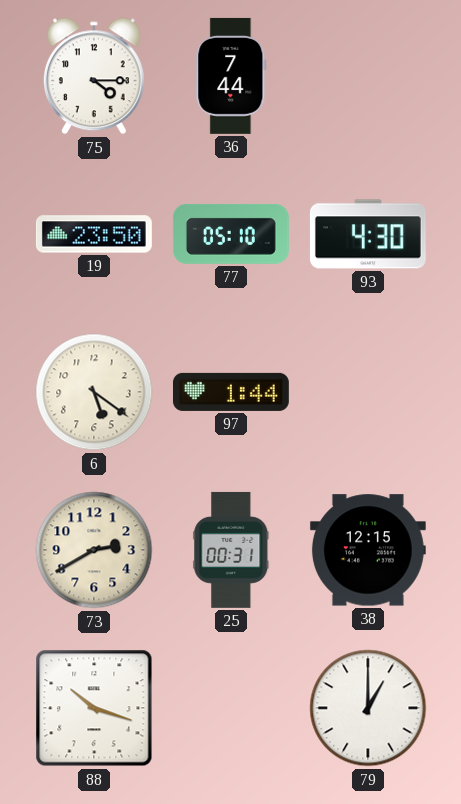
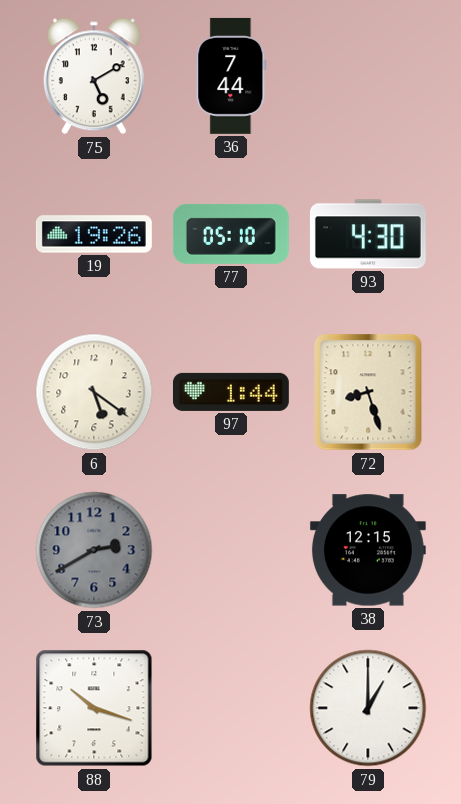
75: 4:15 -> 5:10
19: 23:50 -> 19:26
72: none -> 8:27
73 dial: cream -> grey
25: 00:31 -> none
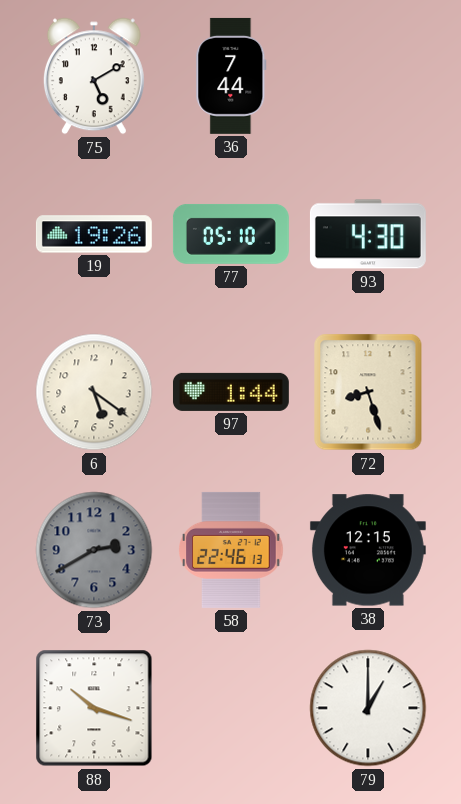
58: none -> 22:46
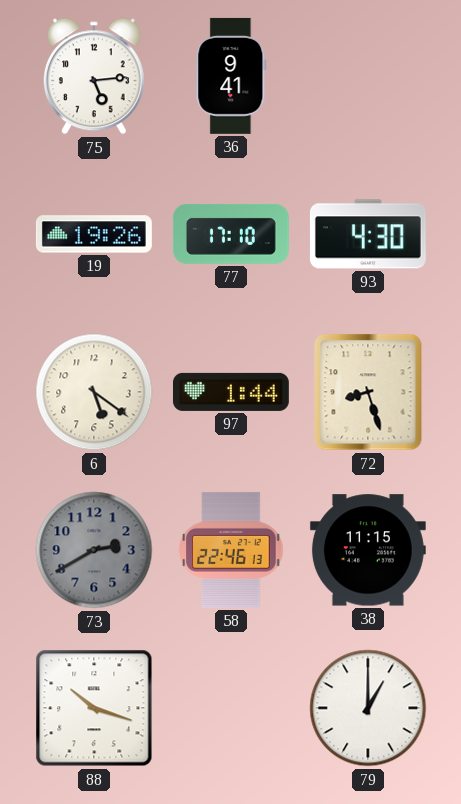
75: 5:10 -> 5:14
36: 7:44 -> 9:41
77: 05:10 -> 17:10
38: 12:15 -> 11:15
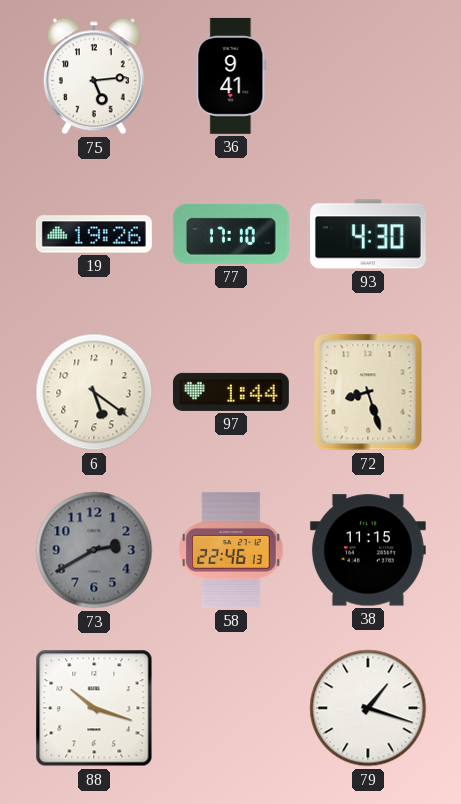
79: 1:00 -> 1:18
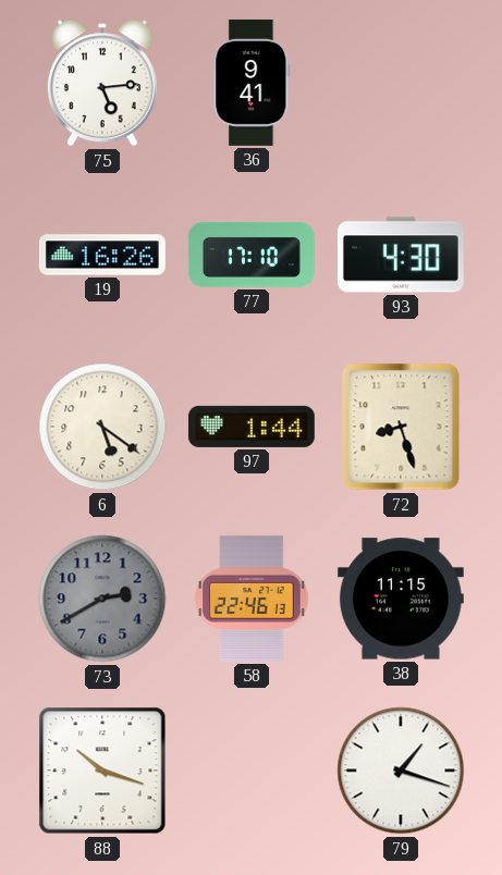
19: 19:26 -> 16:26
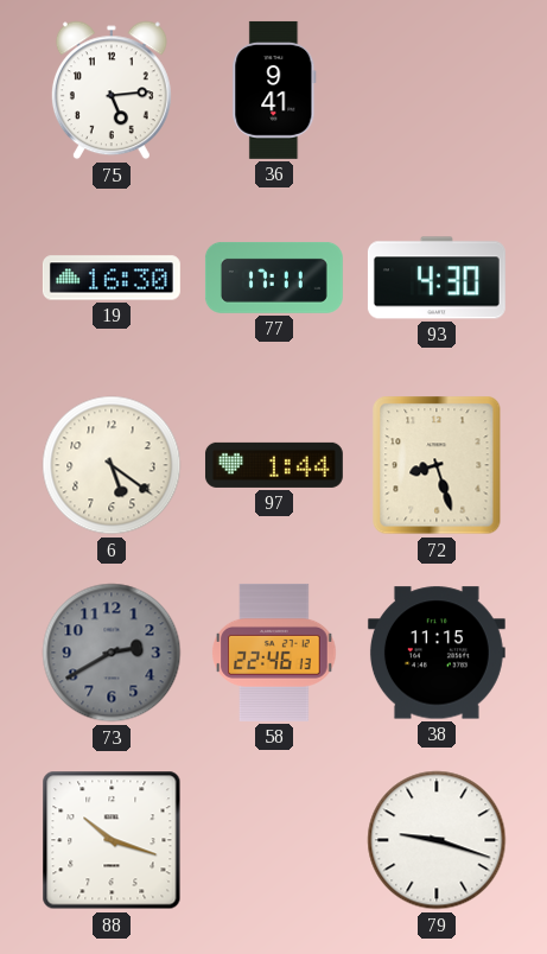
19: 16:26 -> 16:30
77: 17:10 -> 17:11
79: 1:18 -> 9:18
